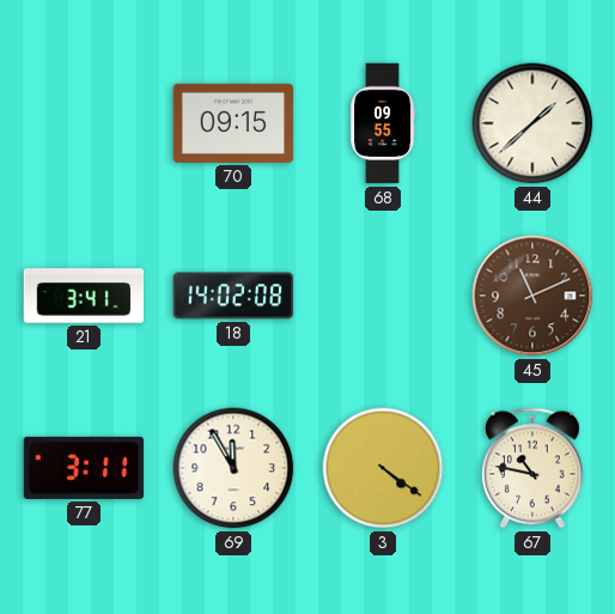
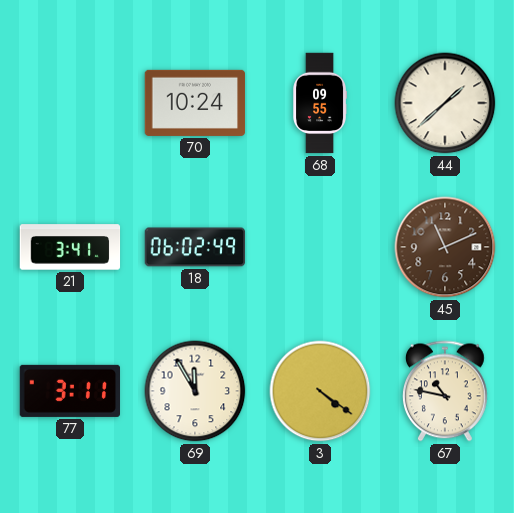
70: 09:15 -> 10:24
18: 14:02 -> 06:02
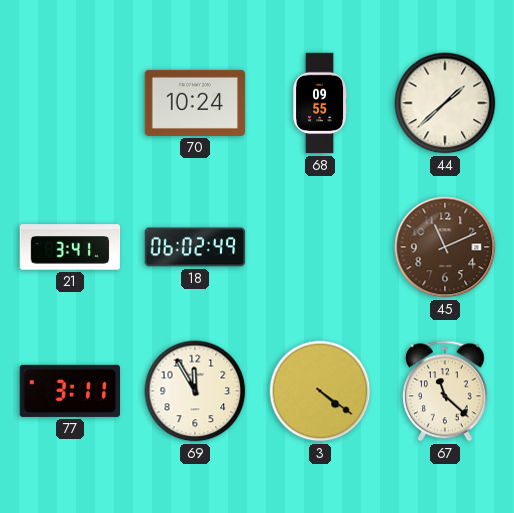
67: 10:47 -> 11:22
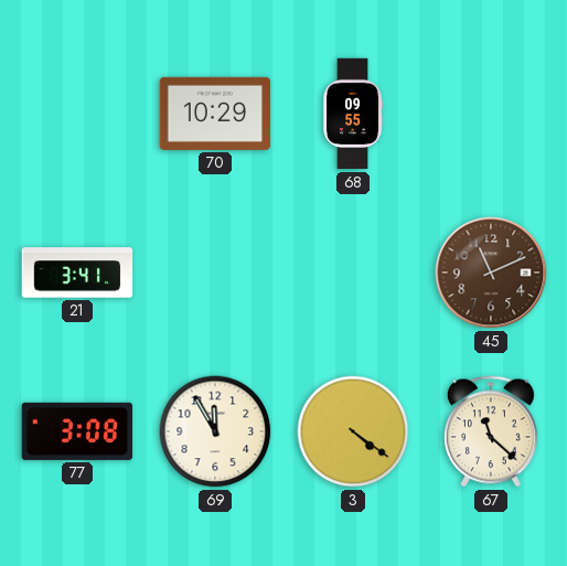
70: 10:24 -> 10:29
44: 1:38 -> none
18: 06:02 -> none
77: 3:11 -> 3:08
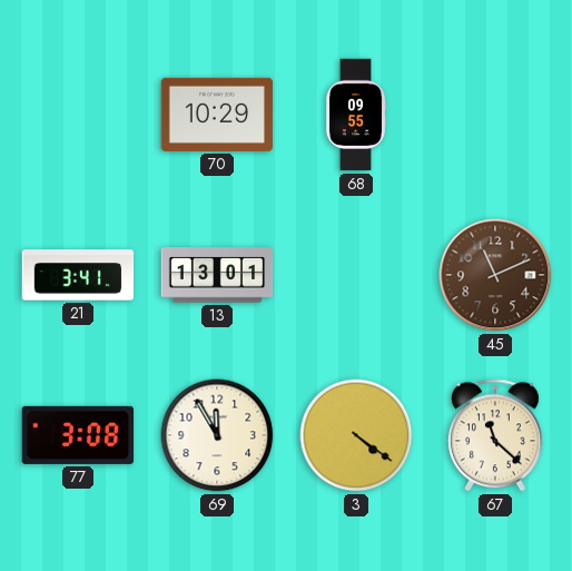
13: none -> 13:01
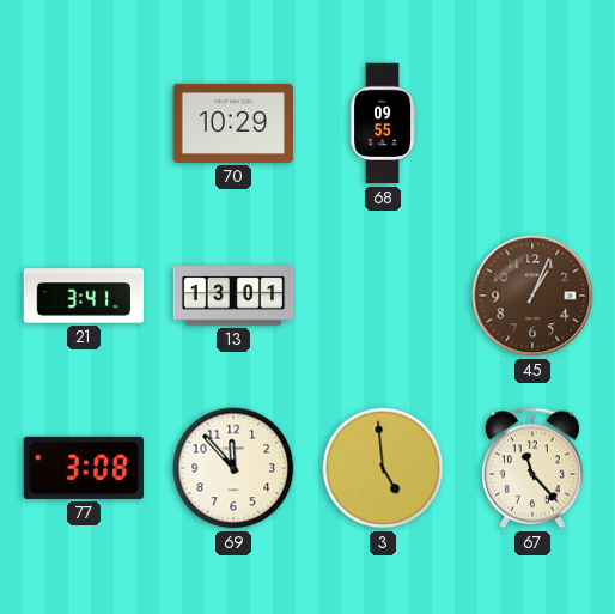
45: 11:11 -> 1:04
69: 11:55 -> 11:53
3: 4:21 -> 4:59
67: 11:22 -> 11:23
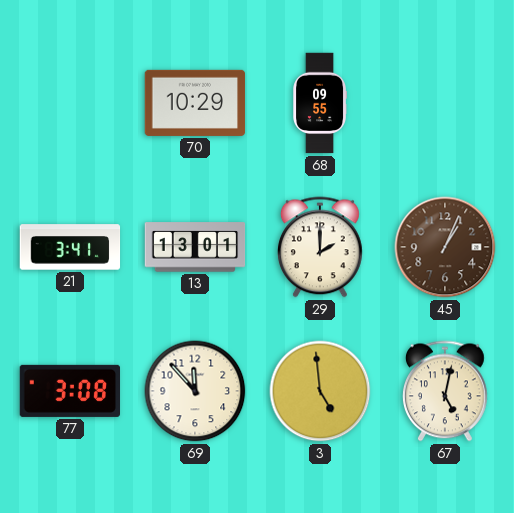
29: none -> 2:00
67: 11:23 -> 5:02
